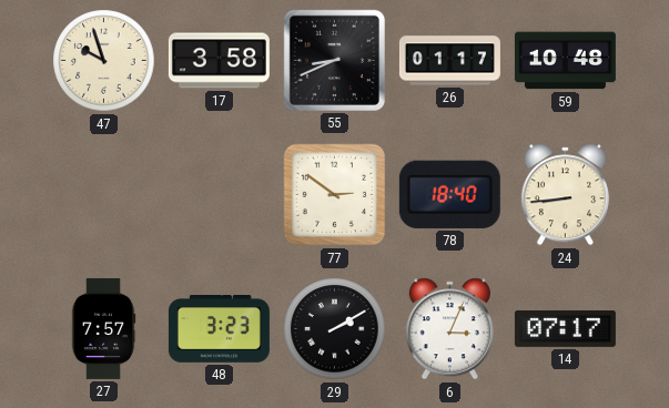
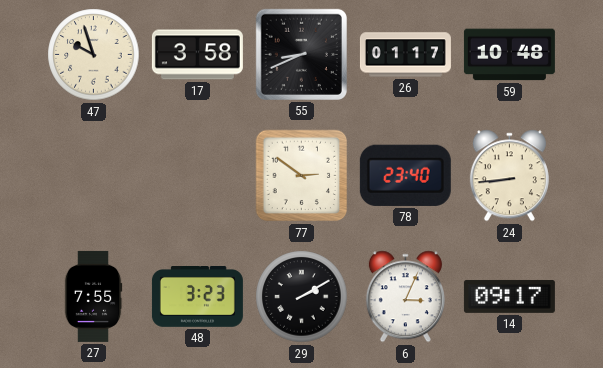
78: 18:40 -> 23:40
27: 7:57 -> 7:55
14: 07:17 -> 09:17
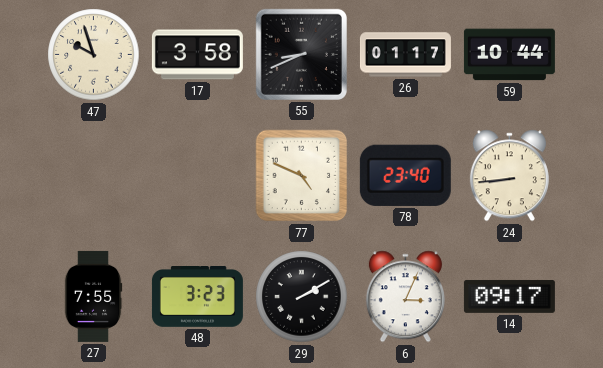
59: 10:48 -> 10:44
77: 2:51 -> 4:49
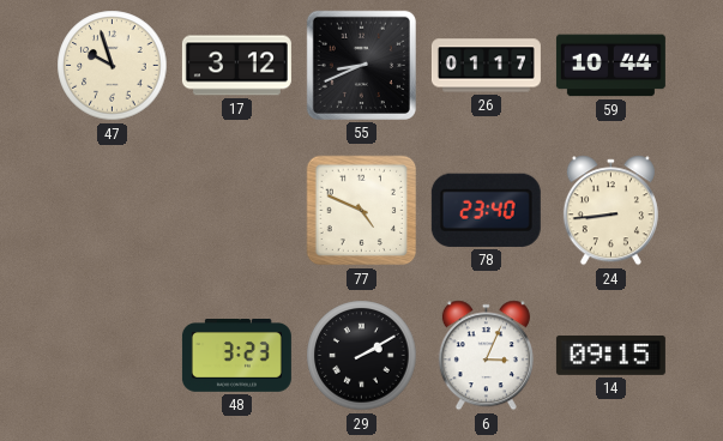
17: 3:58 -> 3:12
27: 7:55 -> none
14: 09:17 -> 09:15
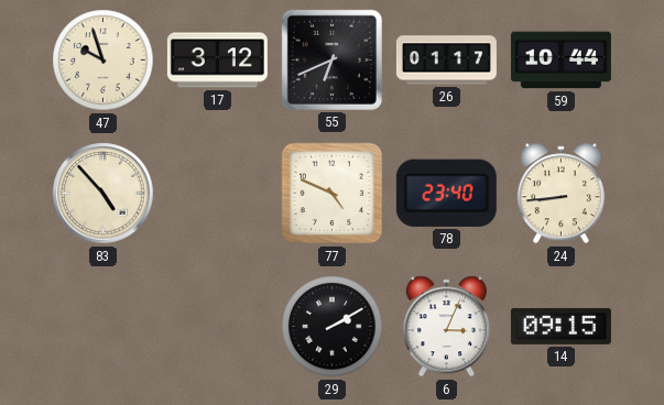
55: 8:41 -> 6:41
83: none -> 4:53
48: 3:23 -> none
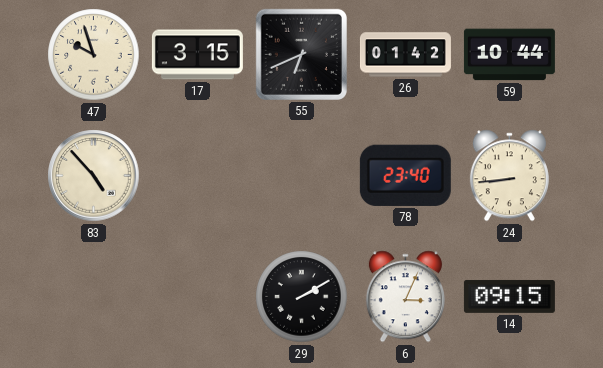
17: 3:12 -> 3:15
26: 01:17 -> 01:42
77: 4:49 -> none
